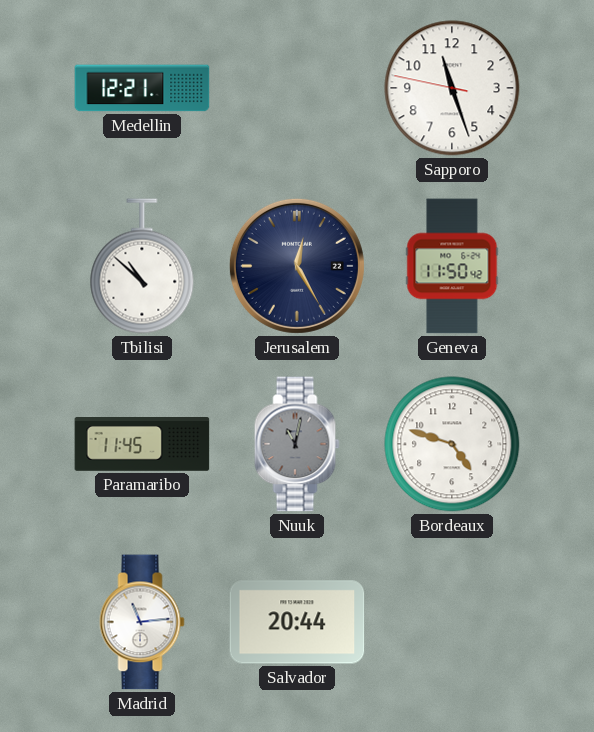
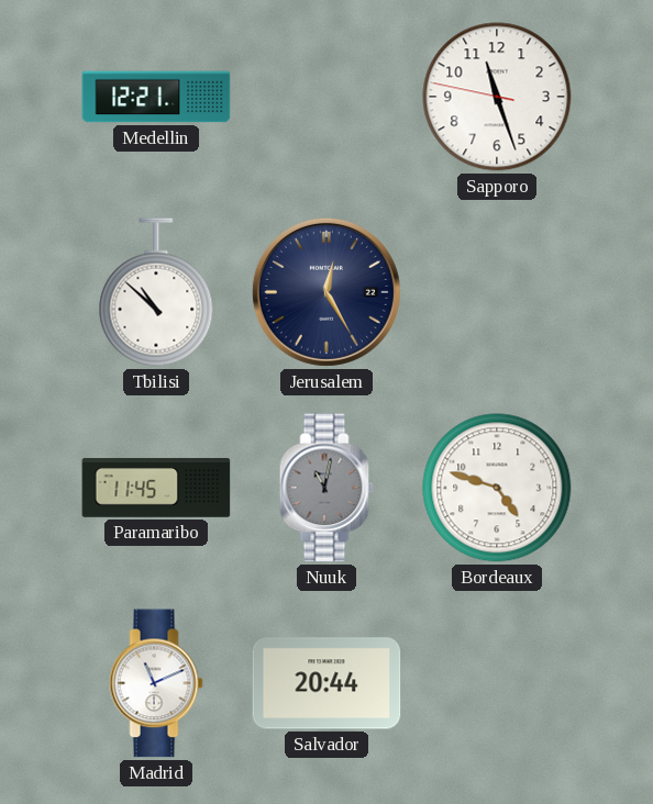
Geneva: 11:50 -> none
Madrid: 11:14 -> 11:11
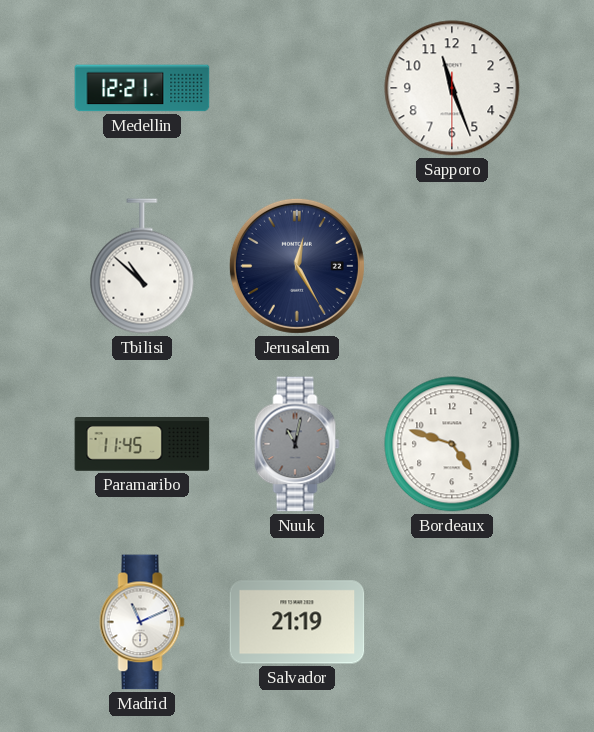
Sapporo: 11:26:47 -> 11:26:30
Salvador: 20:44 -> 21:19
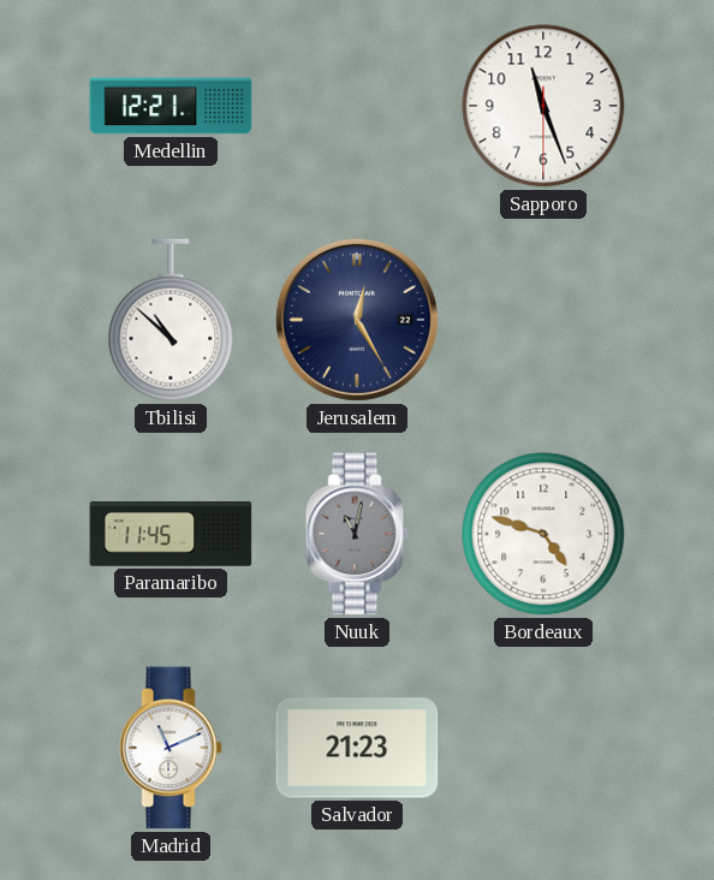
Salvador: 21:19 -> 21:23
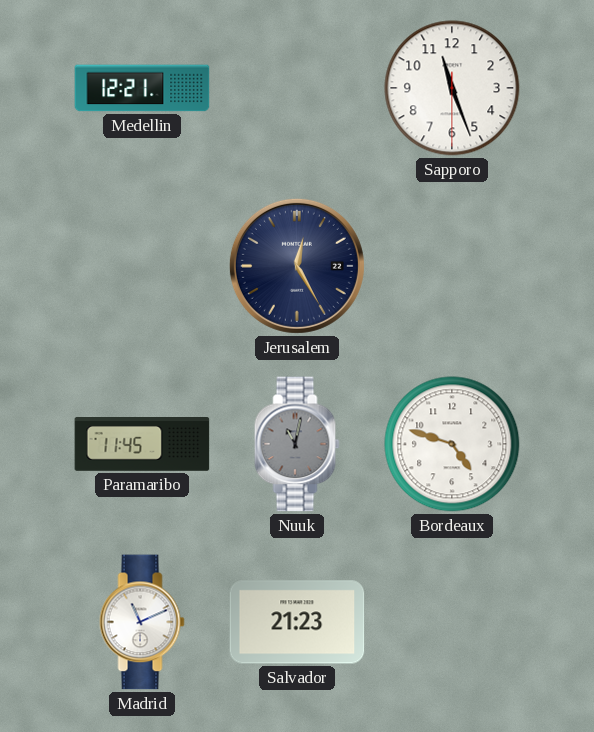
Tbilisi: 10:52 -> none
